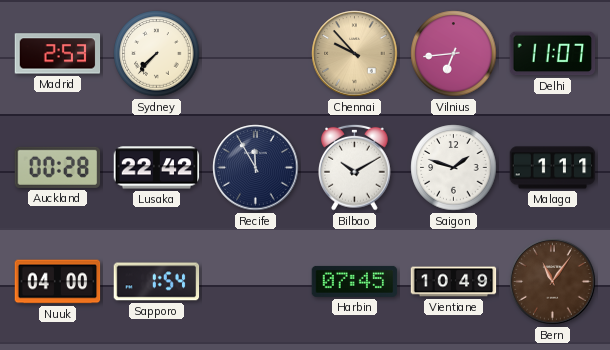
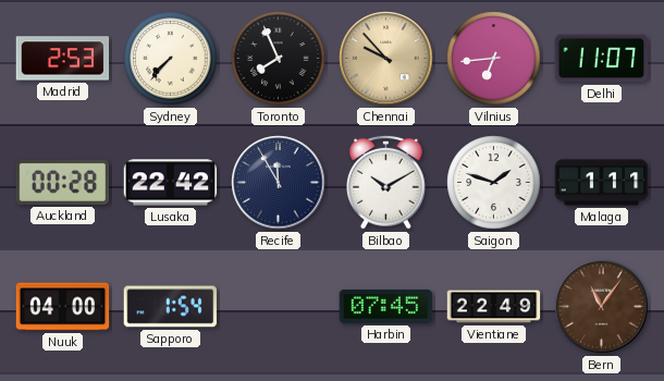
Toronto: none -> 7:56
Vientiane: 10:49 -> 22:49
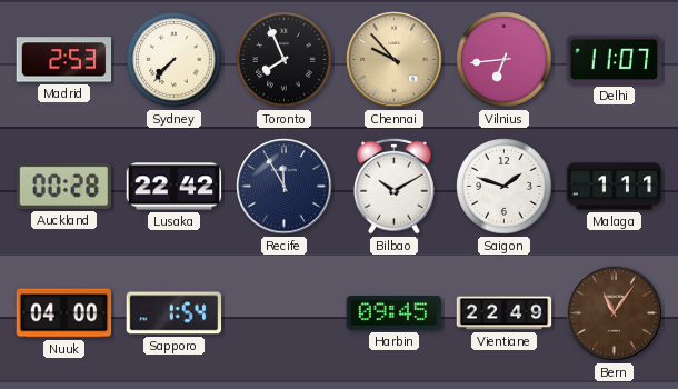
Harbin: 07:45 -> 09:45
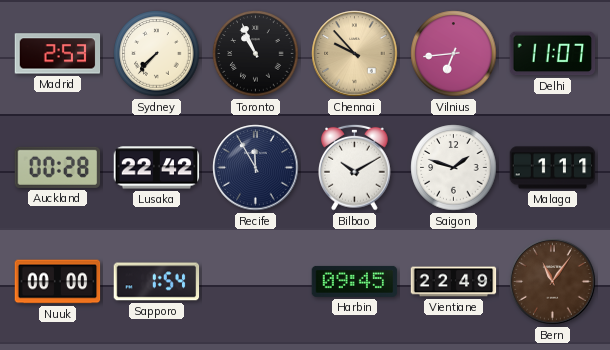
Toronto: 7:56 -> 10:56
Nuuk: 04:00 -> 00:00
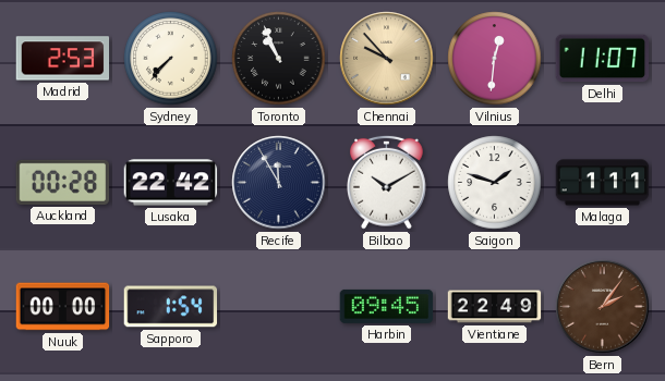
Vilnius: 6:44 -> 12:31
Bern: 11:06 -> 2:06
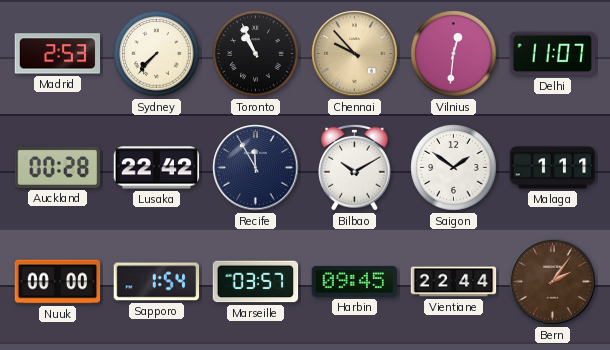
Saigon: 1:48 -> 1:51
Marseille: none -> 03:57
Vientiane: 22:49 -> 22:44
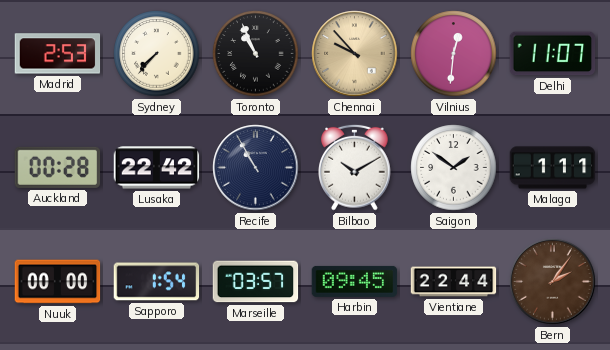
Recife: 11:55 -> 10:55
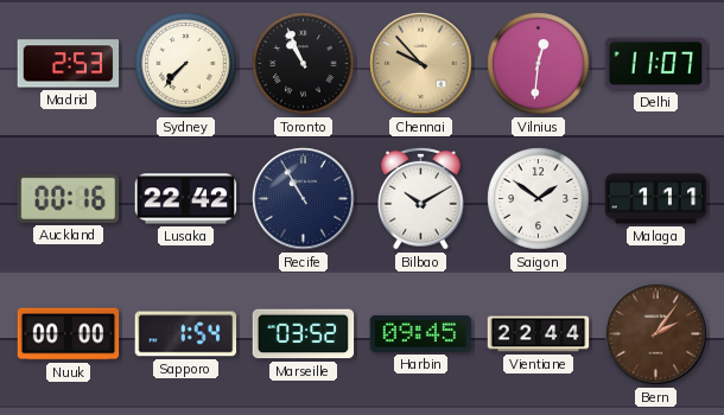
Auckland: 00:28 -> 00:16
Marseille: 03:57 -> 03:52
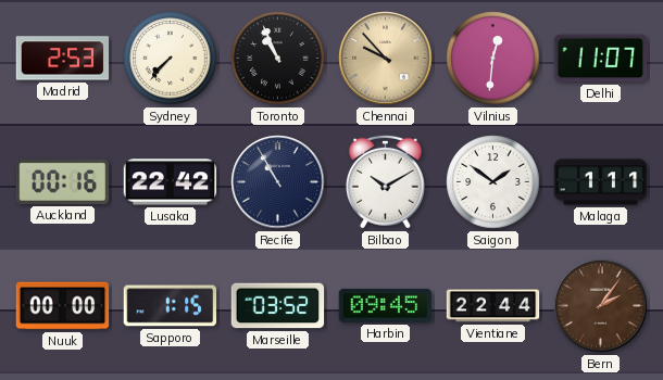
Sapporo: 1:54 -> 1:15
